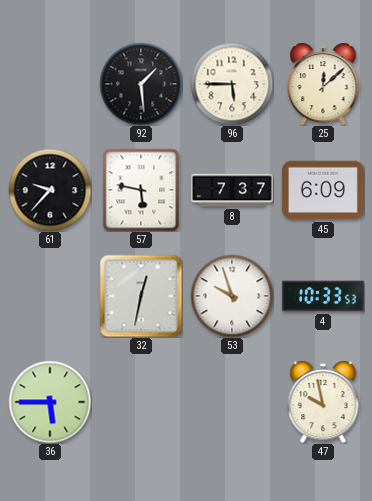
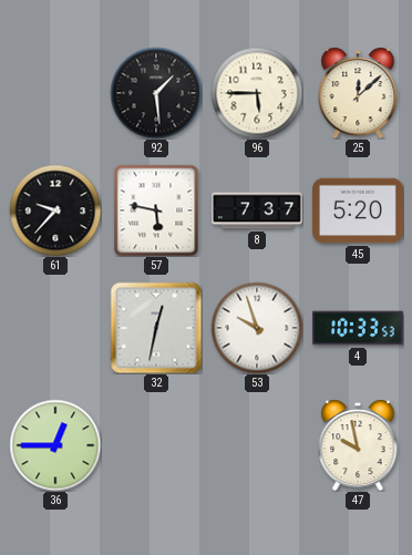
45: 6:09 -> 5:20
36: 5:45 -> 12:45
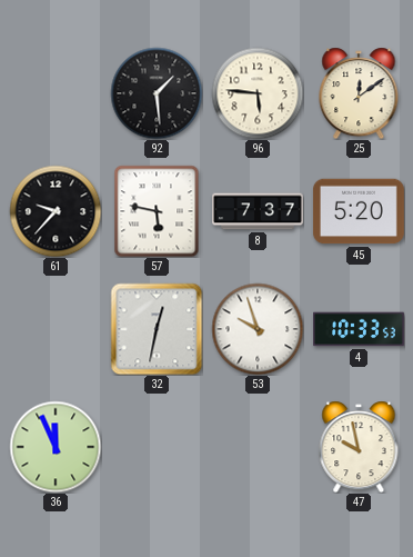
96: 5:45 -> 5:46
25: 12:08 -> 12:09
36: 12:45 -> 11:56
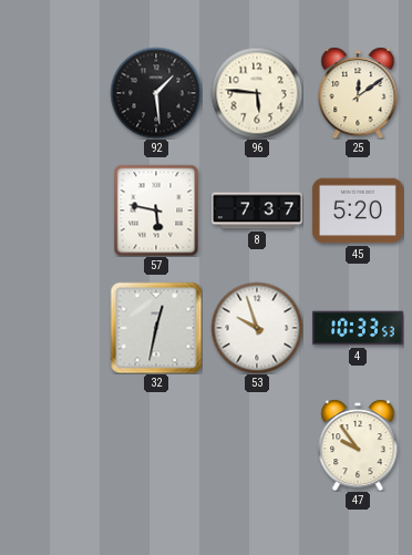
61: 9:37 -> none
36: 11:56 -> none
47: 9:58 -> 9:54
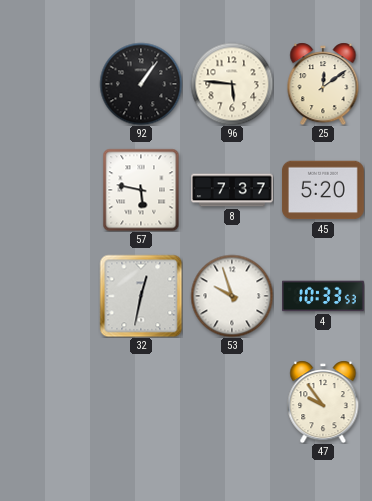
92: 1:29 -> 1:06
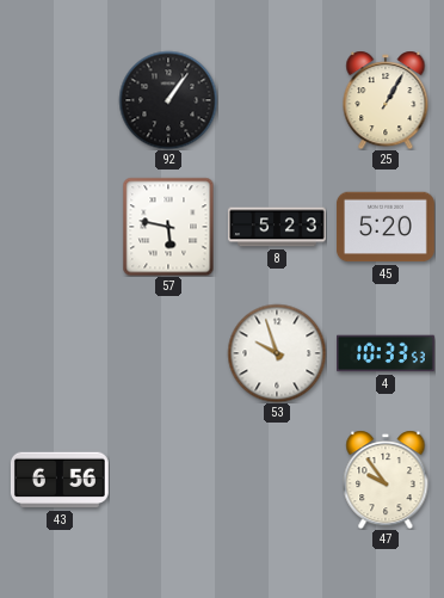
96: 5:46 -> none
25: 12:09 -> 1:05
8: 7:37 -> 5:23
32: 12:32 -> none
43: none -> 6:56
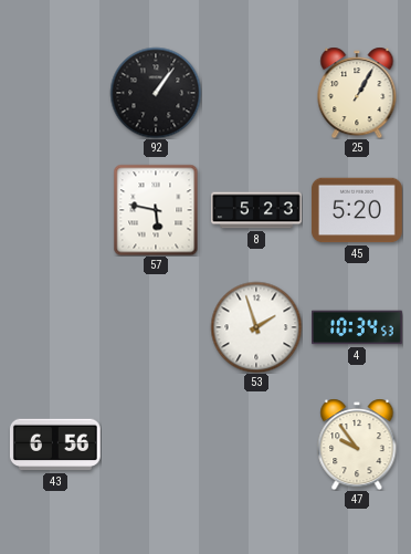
53: 9:57 -> 1:57
4: 10:33 -> 10:34
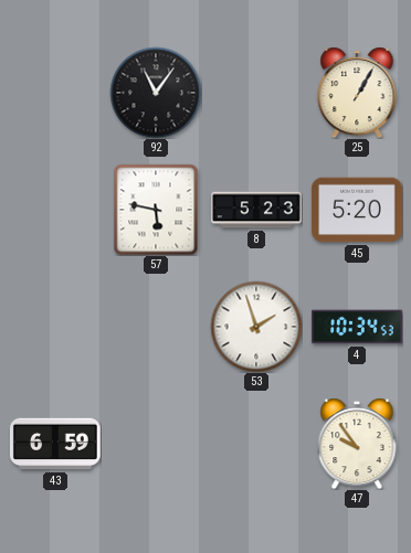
92: 1:06 -> 11:06
43: 6:56 -> 6:59
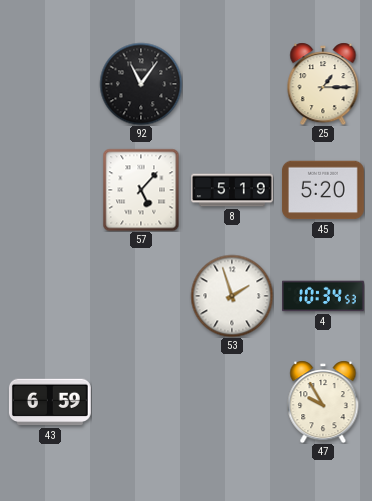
25: 1:05 -> 1:15
57: 5:47 -> 5:07
8: 5:23 -> 5:19
47: 9:54 -> 9:55
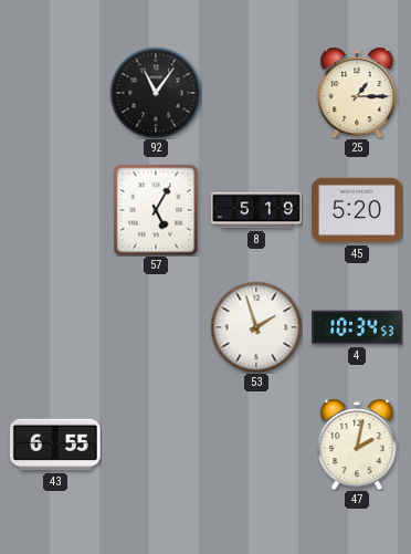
57: 5:07 -> 5:05
43: 6:59 -> 6:55
47: 9:55 -> 2:02
